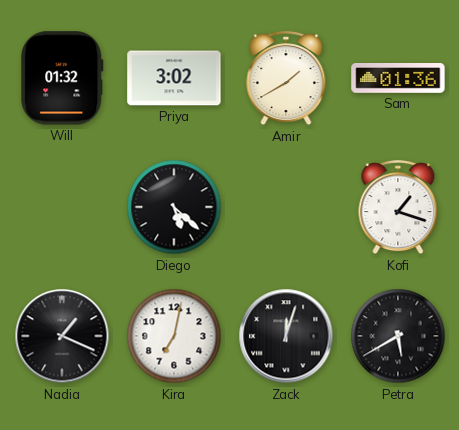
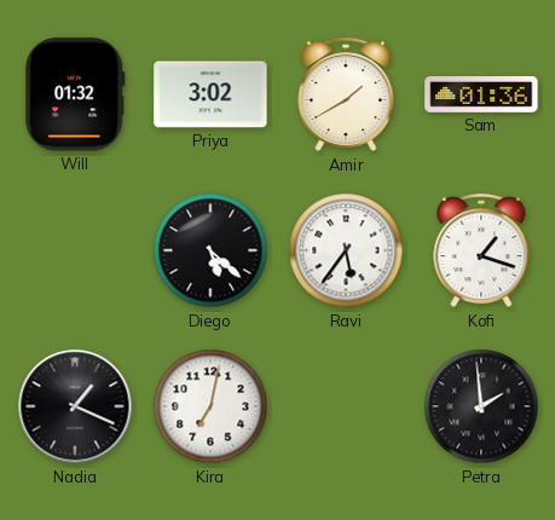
Ravi: none -> 5:36
Zack: 12:03 -> none
Petra: 5:40 -> 1:59
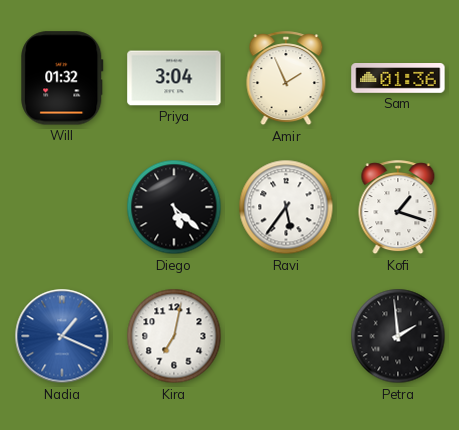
Priya: 3:02 -> 3:04
Amir: 1:40 -> 1:56
Nadia dial: black -> blue
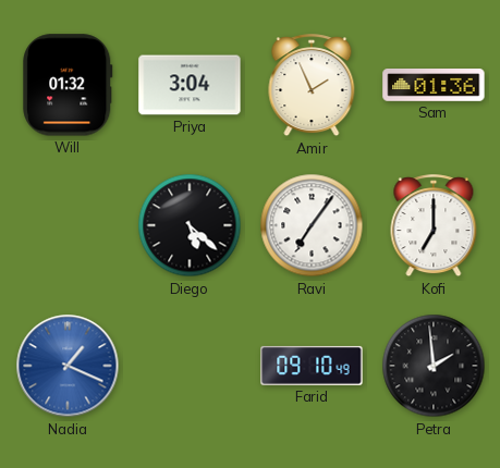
Ravi: 5:36 -> 7:06
Kofi: 1:18 -> 7:00
Kira: 7:02 -> none
Farid: none -> 09:10
